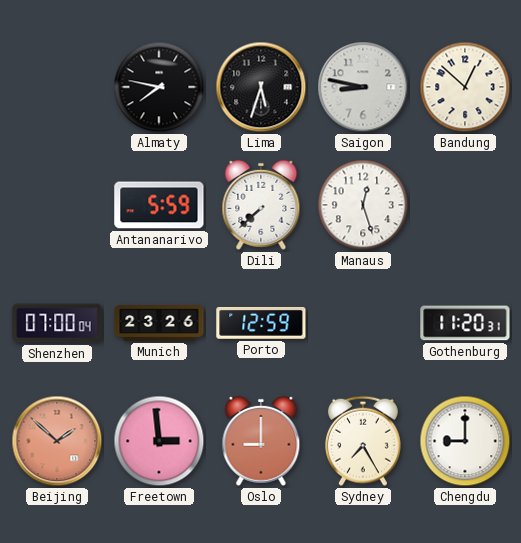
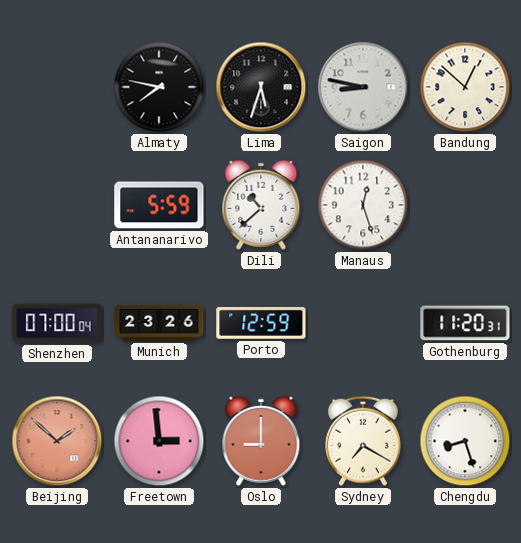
Dili: 7:38 -> 10:38
Sydney: 7:25 -> 7:20
Chengdu: 9:00 -> 8:27
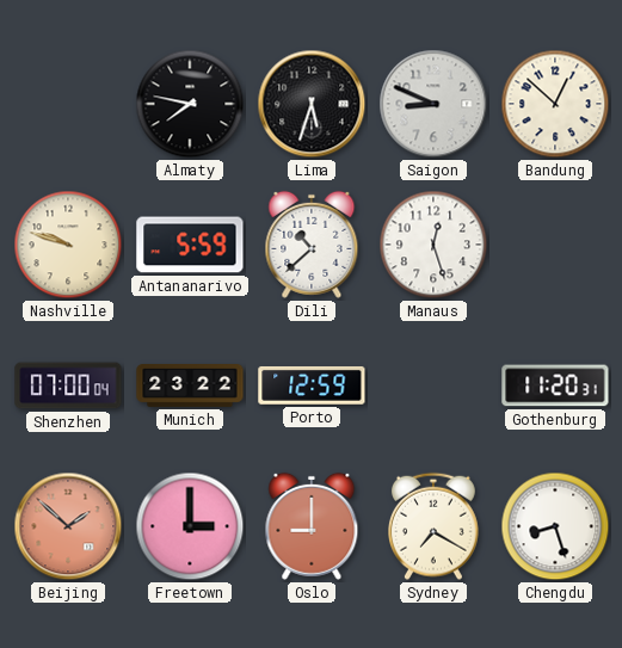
Saigon: 8:47 -> 8:49
Nashville: none -> 9:48
Munich: 23:26 -> 23:22
Freetown: 2:59 -> 3:00
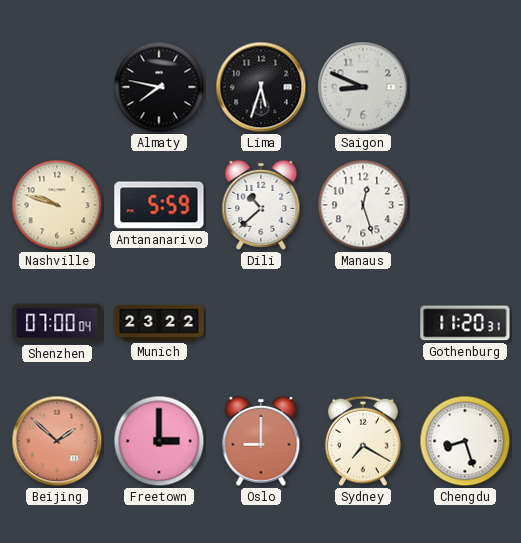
Bandung: 12:52 -> none
Porto: 12:59 -> none
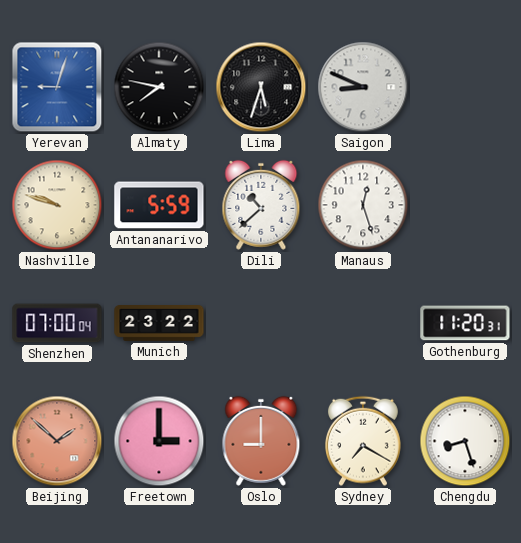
Yerevan: none -> 9:03
